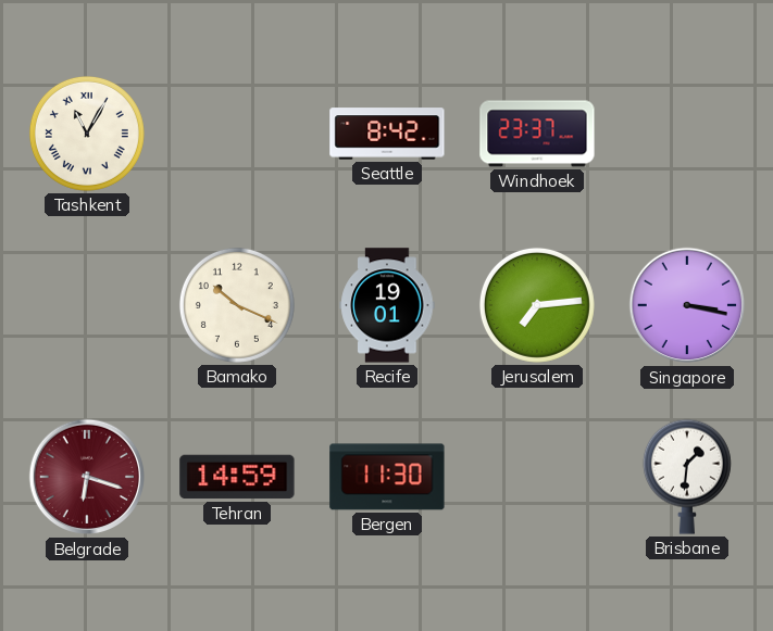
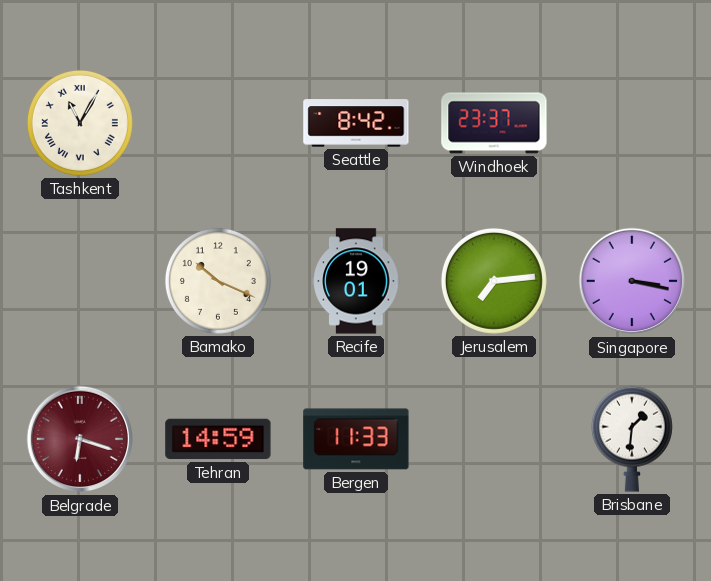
Bergen: 11:30 -> 11:33
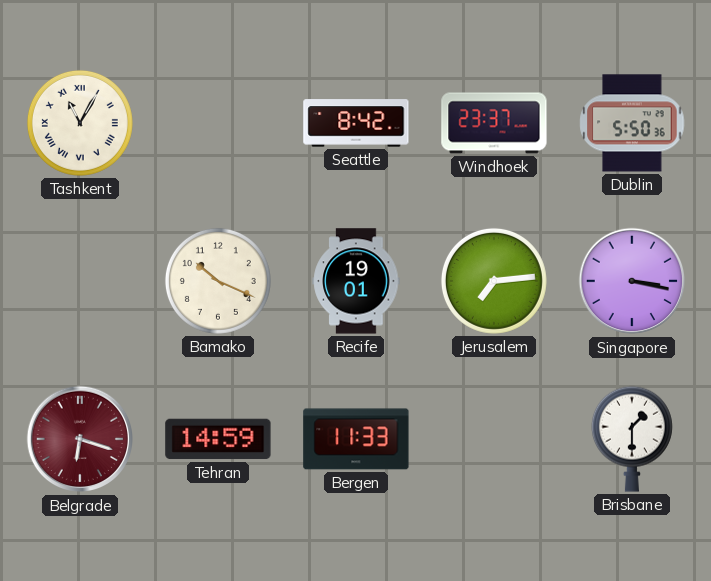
Dublin: none -> 5:50
Brisbane: 1:31 -> 1:30
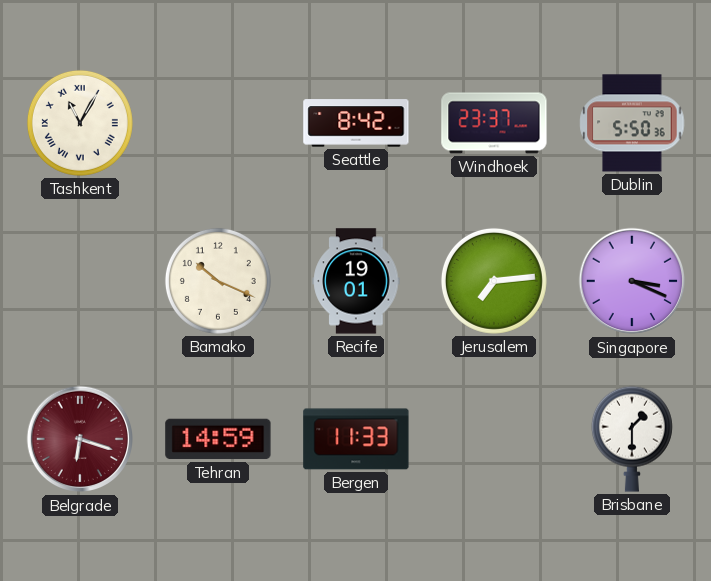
Singapore: 3:17 -> 3:19
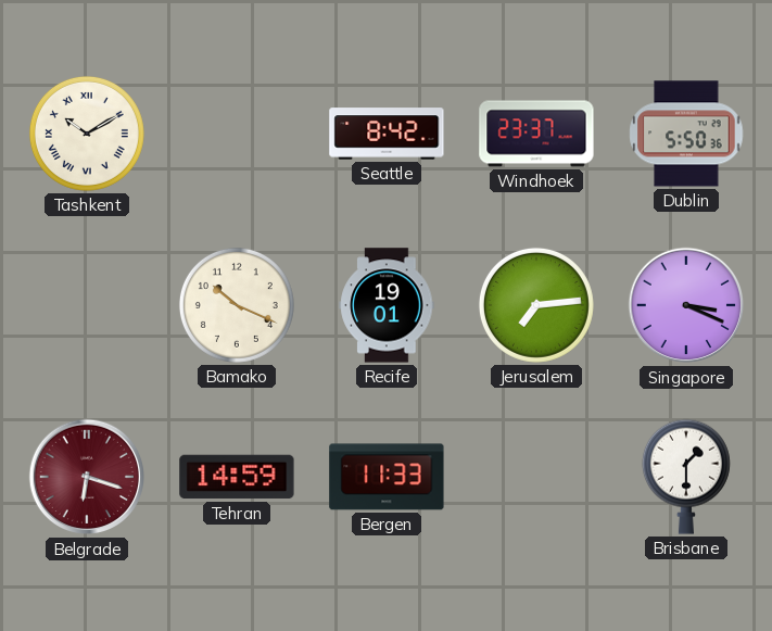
Tashkent: 11:05 -> 10:10
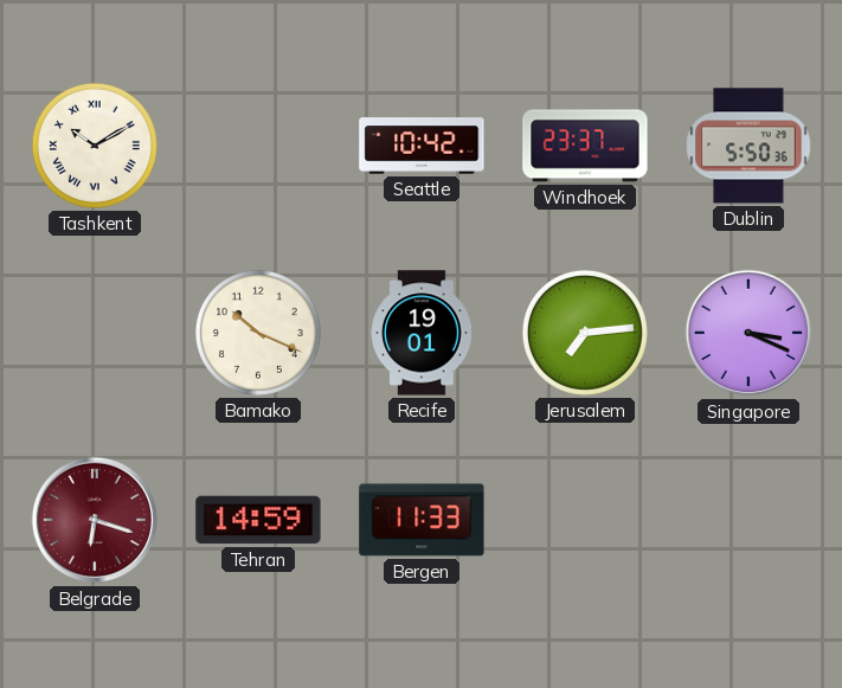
Seattle: 8:42 -> 10:42
Brisbane: 1:30 -> none
